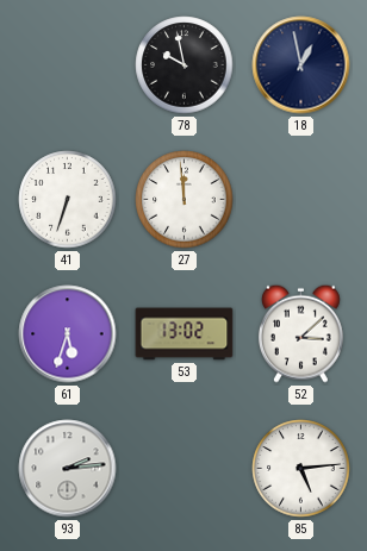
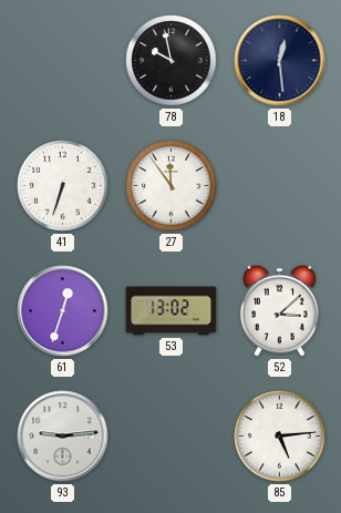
18: 12:58 -> 12:29
27: 11:59 -> 11:54
61: 5:33 -> 12:33
93: 2:14 -> 9:14
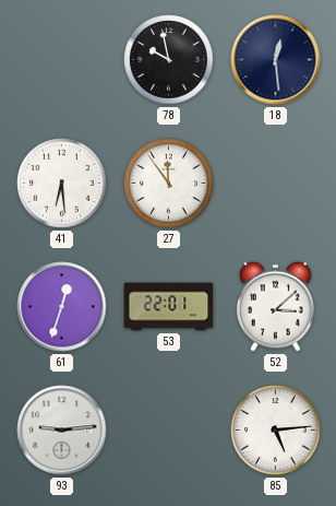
41: 6:33 -> 6:29
53: 13:02 -> 22:01
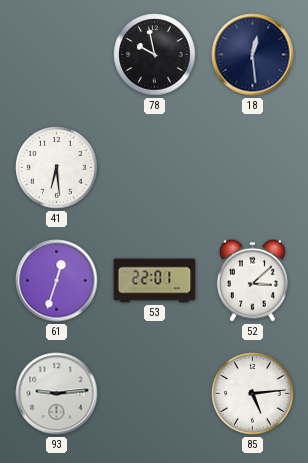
27: 11:54 -> none
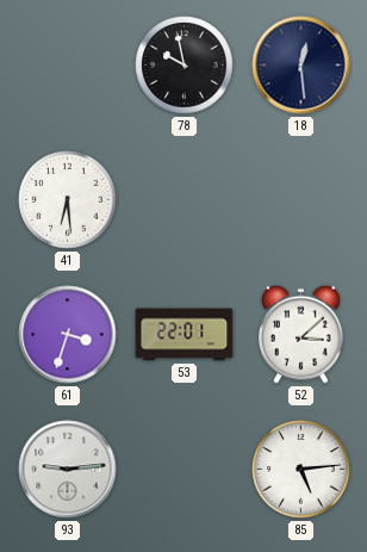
61: 12:33 -> 3:33
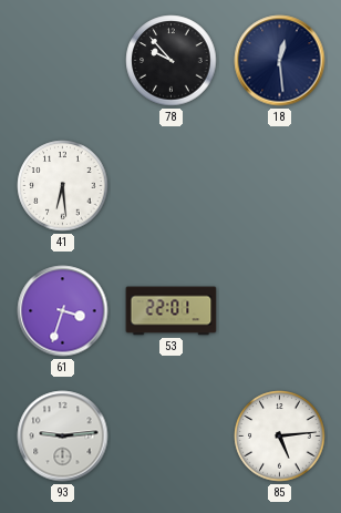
78: 9:58 -> 9:53
52: 3:08 -> none
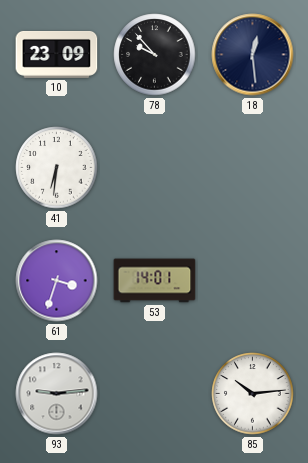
10: none -> 23:09
41: 6:29 -> 6:31
53: 22:01 -> 14:01
85: 5:14 -> 10:14
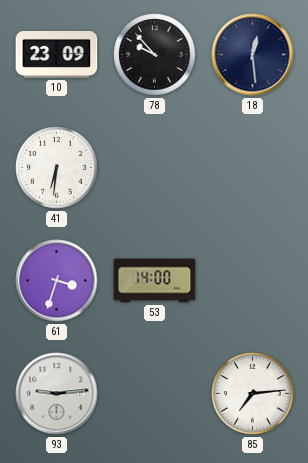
53: 14:01 -> 14:00
85: 10:14 -> 7:14
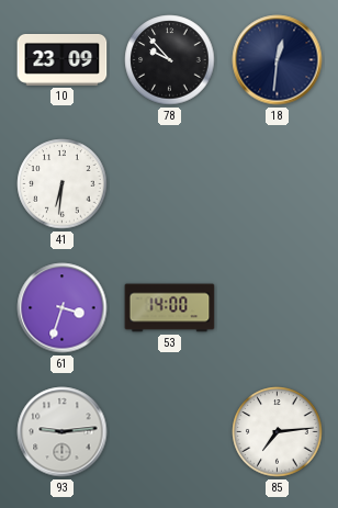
18: 12:29 -> 12:31
